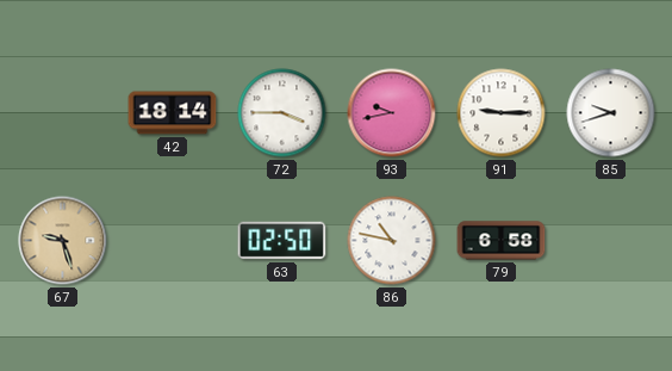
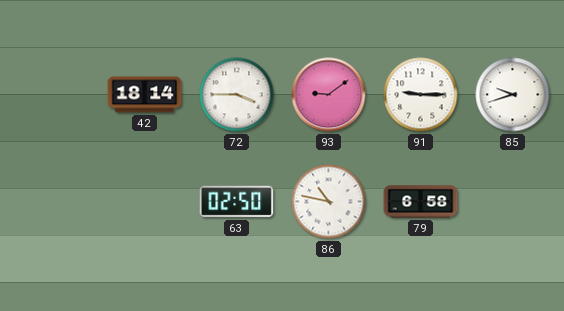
93: 9:43 -> 9:09
67: 9:27 -> none
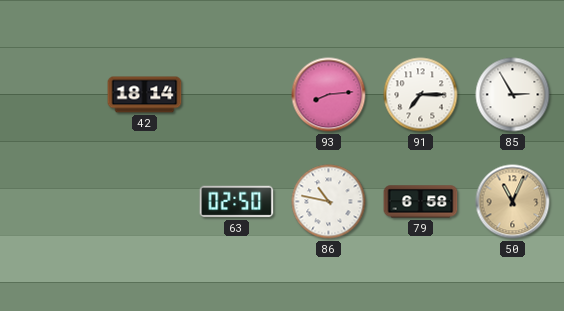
72: 3:45 -> none
93: 9:09 -> 8:14
91: 9:15 -> 7:15
85: 9:42 -> 2:55
50: none -> 11:04
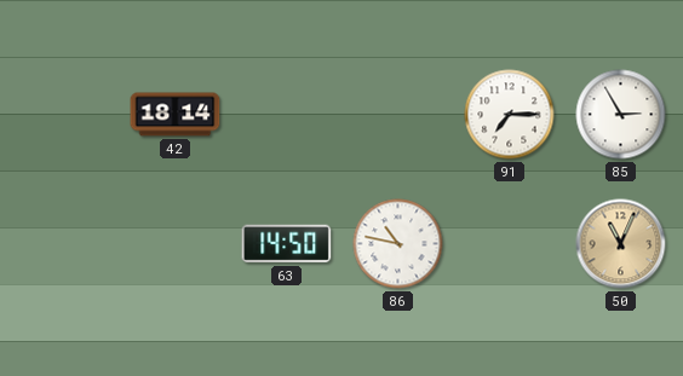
93: 8:14 -> none
63: 02:50 -> 14:50
79: 6:58 -> none
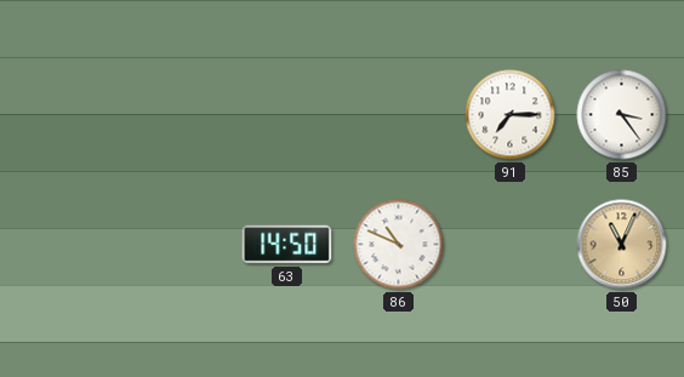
42: 18:14 -> none
85: 2:55 -> 3:24
86: 10:47 -> 10:49
